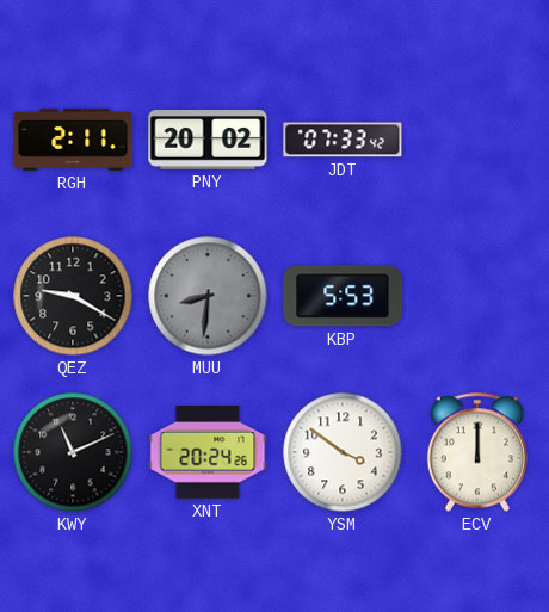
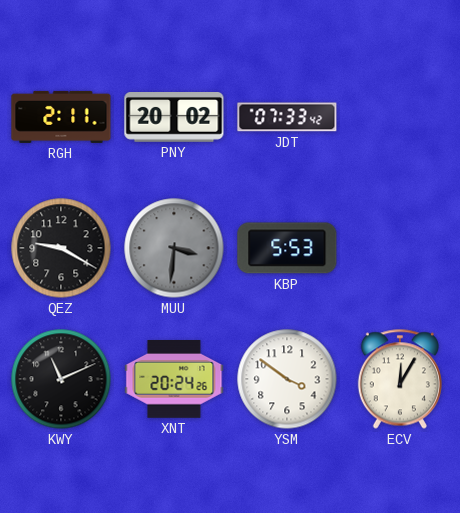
MUU: 8:31 -> 3:31
ECV: 12:00 -> 12:05
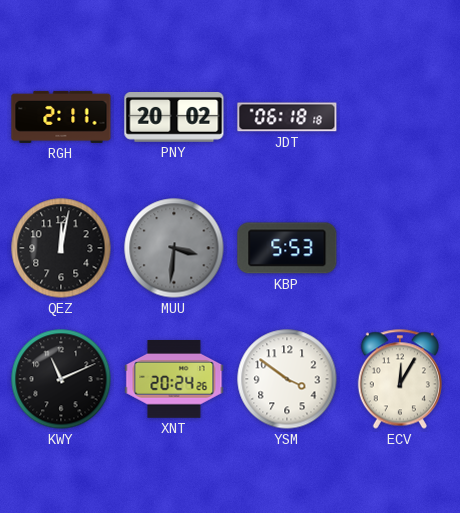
JDT: 07:33 -> 06:18
QEZ: 9:20 -> 12:02
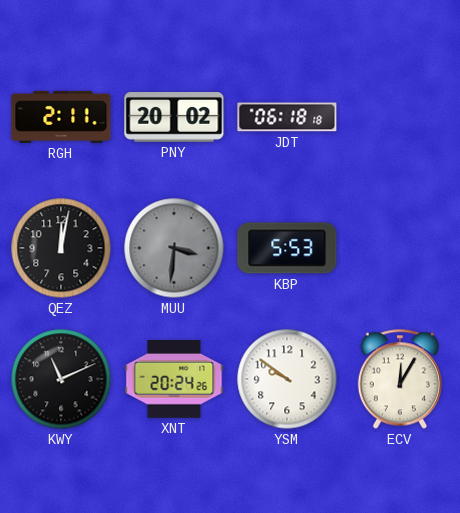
YSM: 3:51 -> 9:51
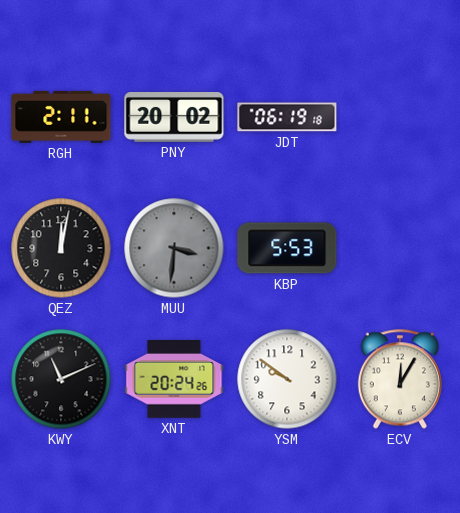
JDT: 06:18 -> 06:19
